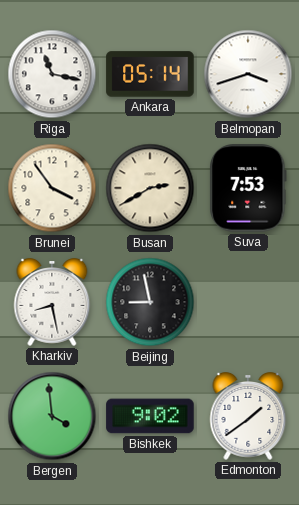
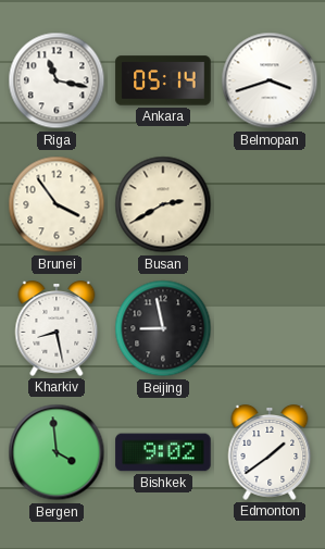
Suva: 7:53 -> none
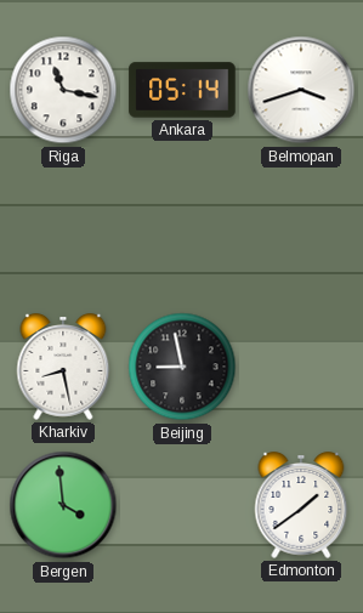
Brunei: 3:54 -> none
Busan: 2:40 -> none
Bishkek: 9:02 -> none
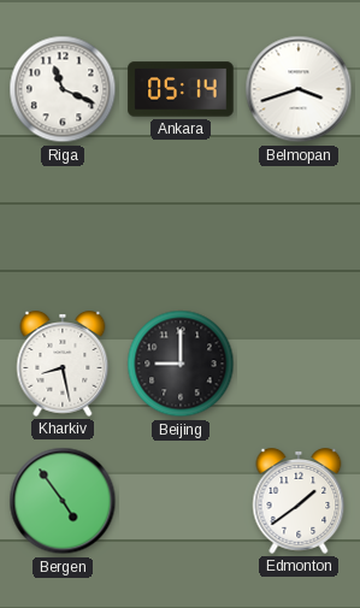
Riga: 11:17 -> 11:19
Beijing: 8:58 -> 9:00
Bergen: 3:59 -> 4:54
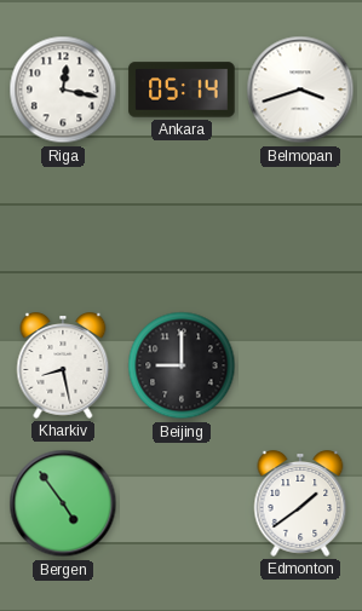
Riga: 11:19 -> 12:17
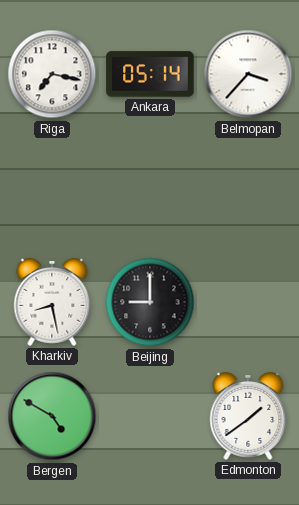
Riga: 12:17 -> 7:17
Belmopan: 3:42 -> 3:37
Bergen: 4:54 -> 4:50
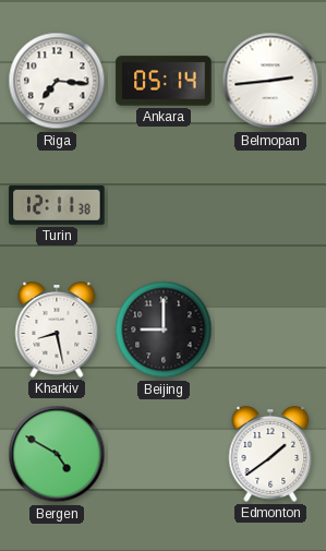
Riga: 7:17 -> 7:16
Belmopan: 3:37 -> 2:44
Turin: none -> 12:11
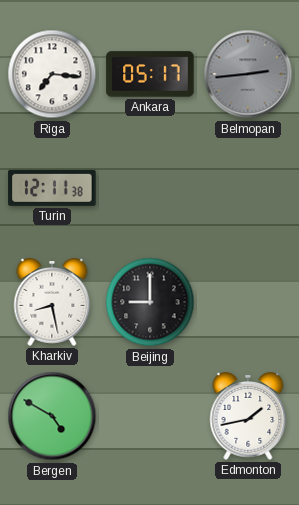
Ankara: 05:14 -> 05:17
Belmopan dial: white -> grey
Edmonton: 1:39 -> 1:43
